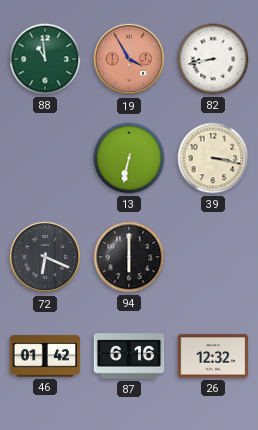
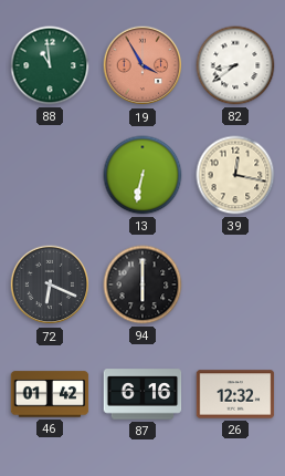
82: 8:43 -> 8:39
39: 3:17 -> 12:17
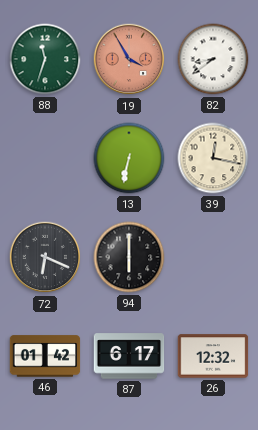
88: 10:59 -> 11:33
87: 6:16 -> 6:17
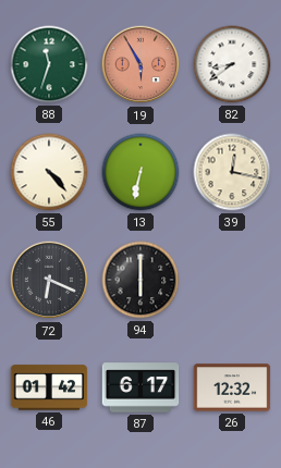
19: 3:55 -> 5:55
55: none -> 4:23
